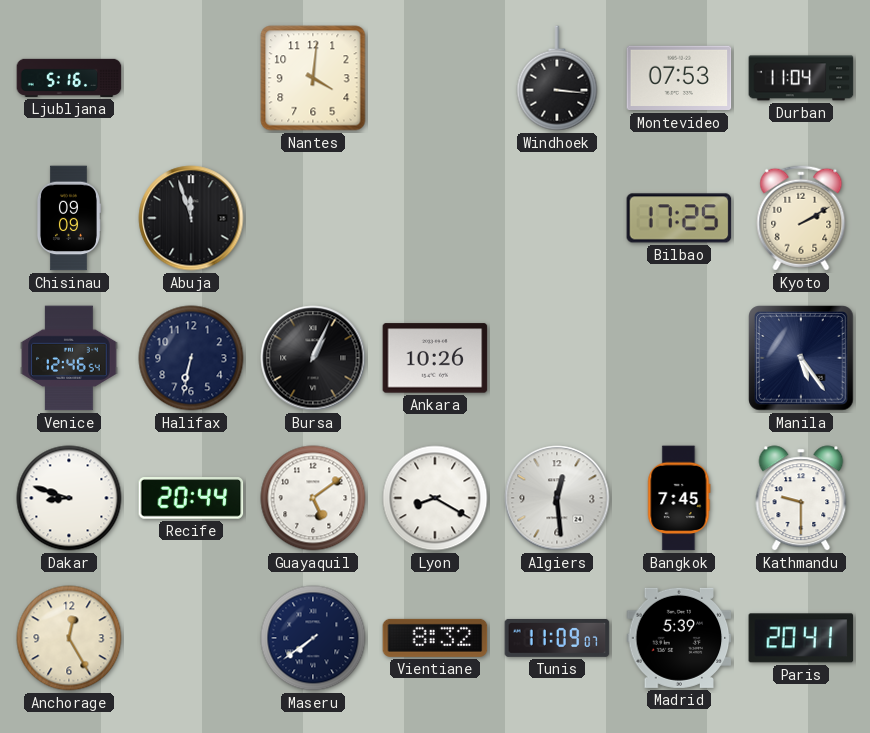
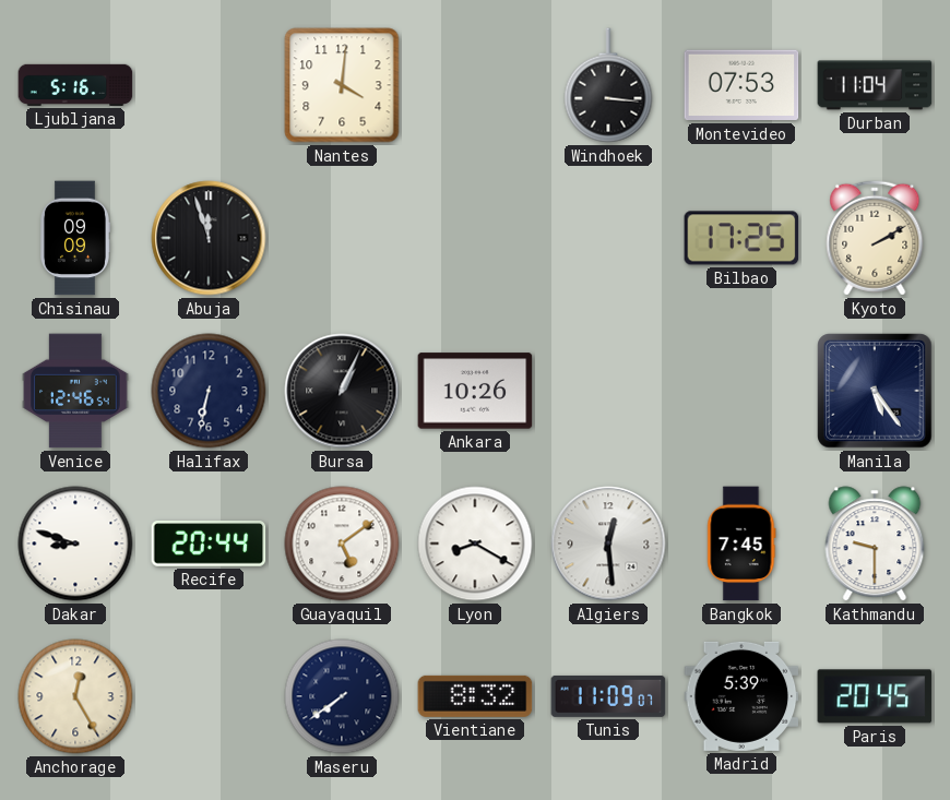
Paris: 20:41 -> 20:45
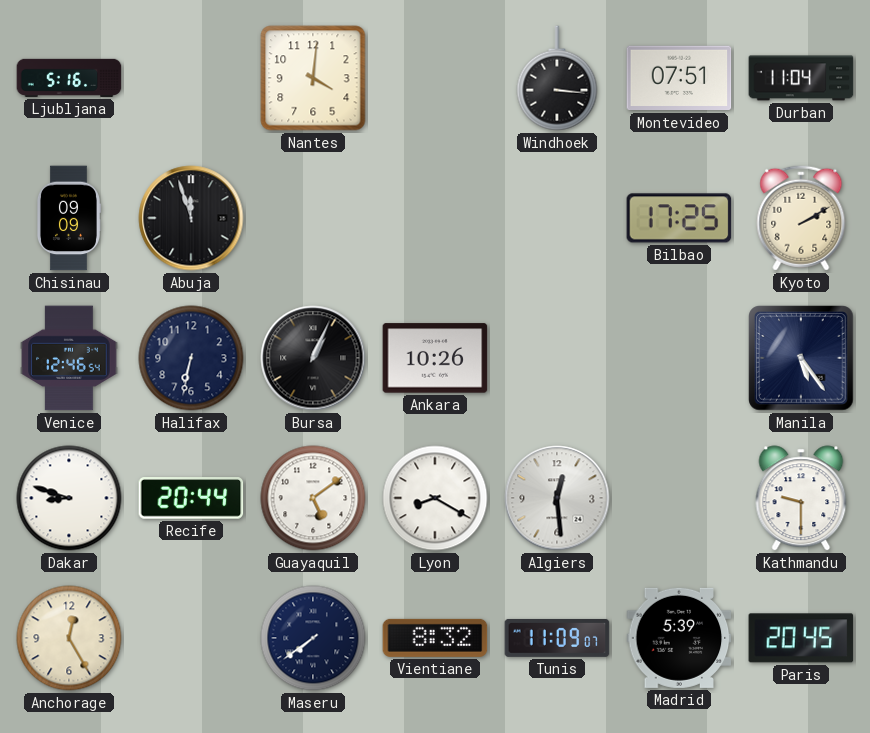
Montevideo: 07:53 -> 07:51
Bangkok: 7:45 -> none
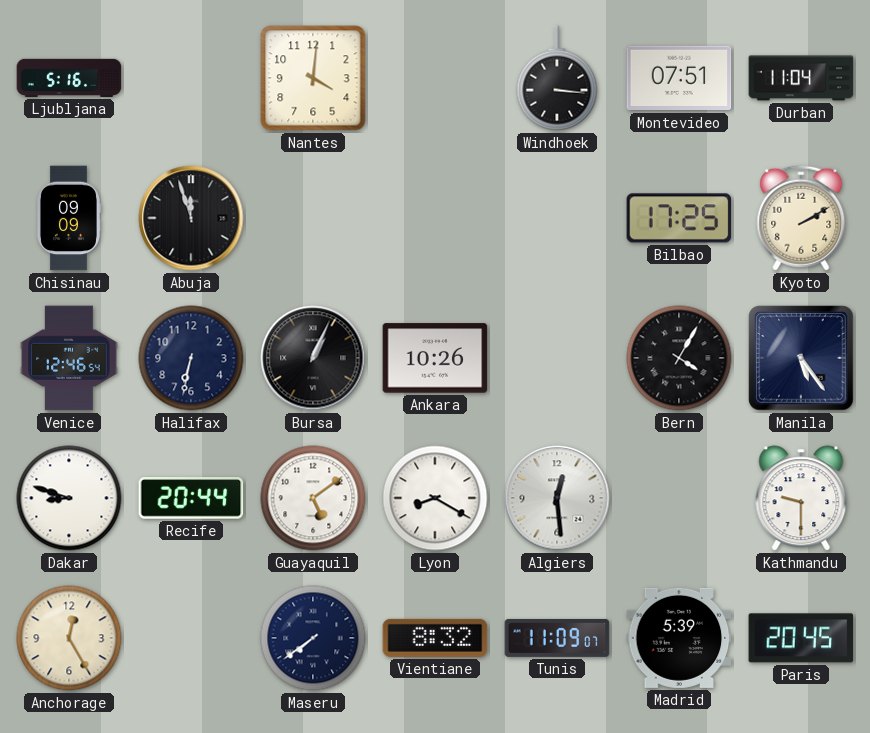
Bern: none -> 4:05
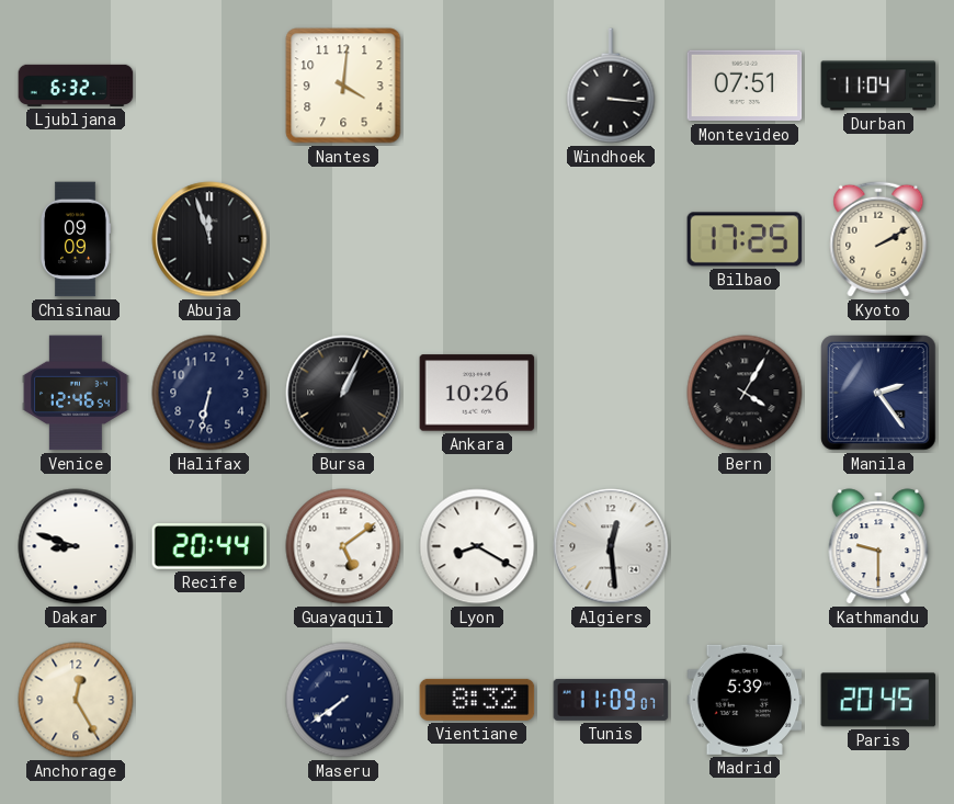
Ljubljana: 5:16 -> 6:32
Manila: 5:24 -> 2:24
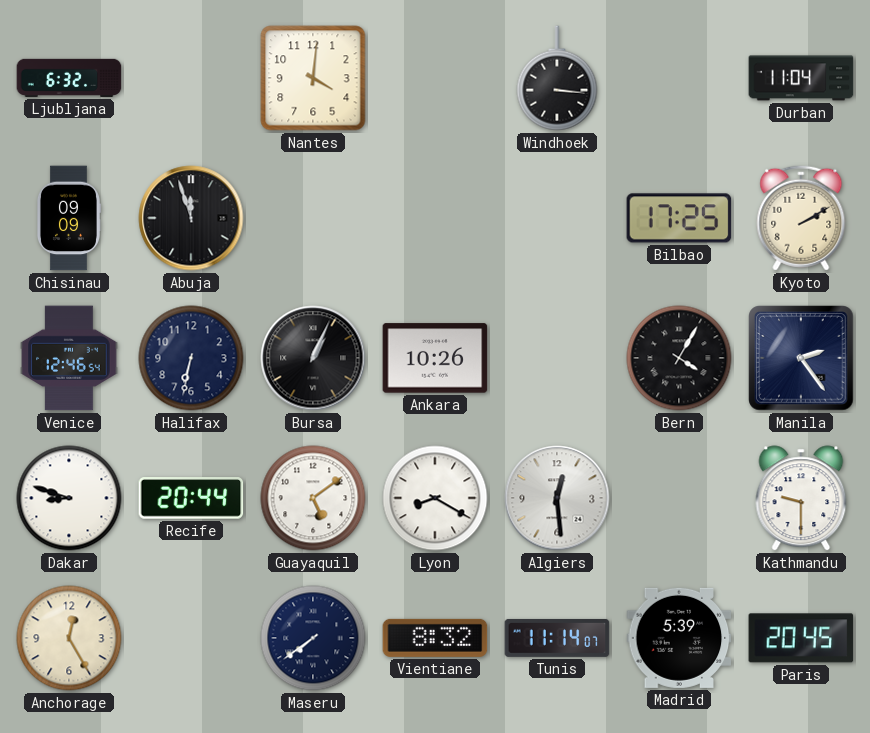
Montevideo: 07:51 -> none
Tunis: 11:09 -> 11:14
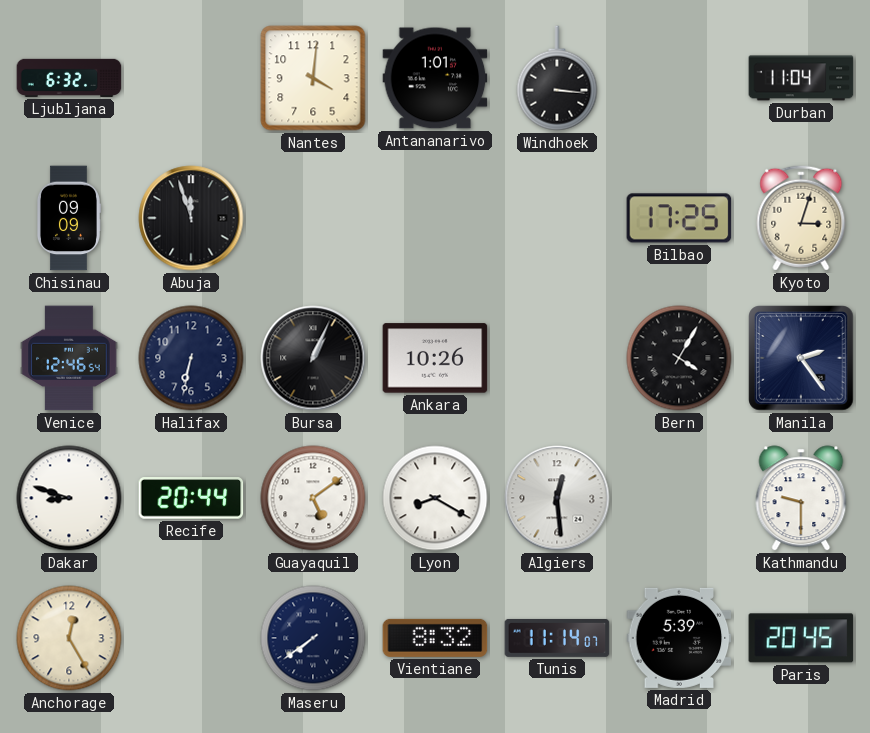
Antananarivo: none -> 1:01
Kyoto: 2:10 -> 3:03
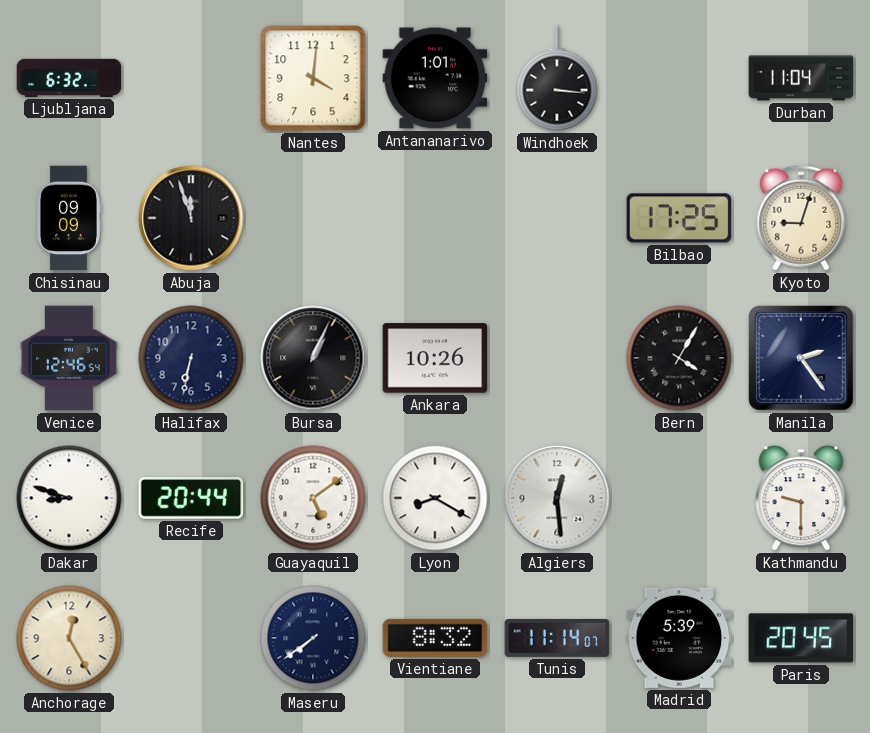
Kyoto: 3:03 -> 9:03
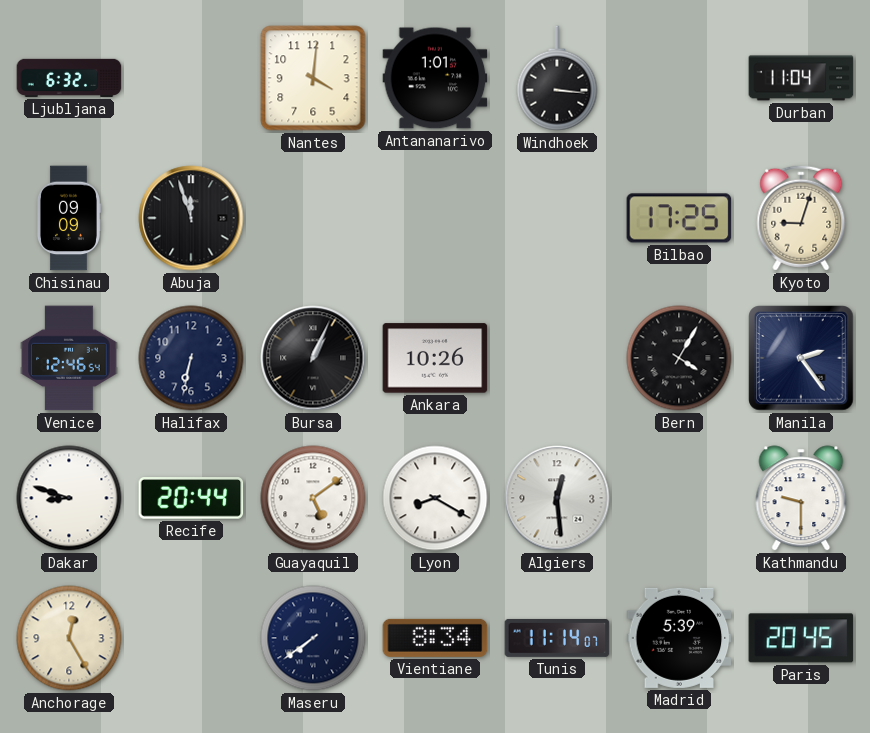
Vientiane: 8:32 -> 8:34
